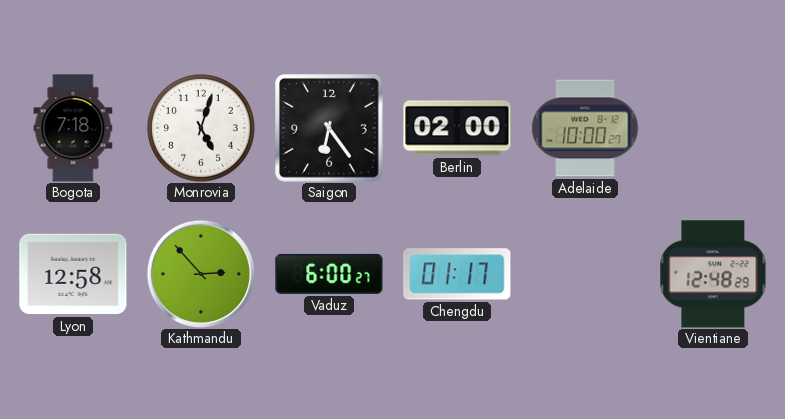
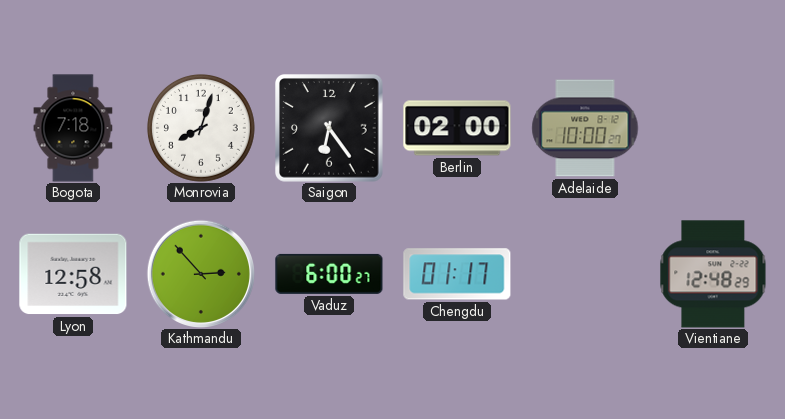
Monrovia: 5:03 -> 8:03
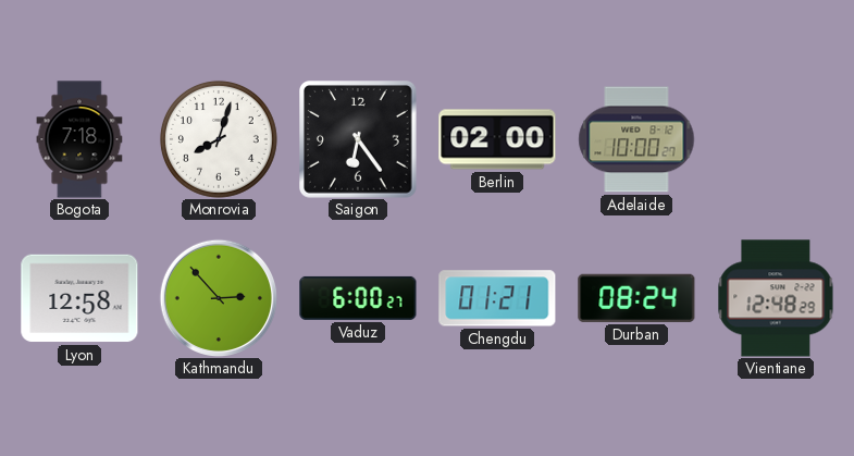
Chengdu: 01:17 -> 01:21
Durban: none -> 08:24
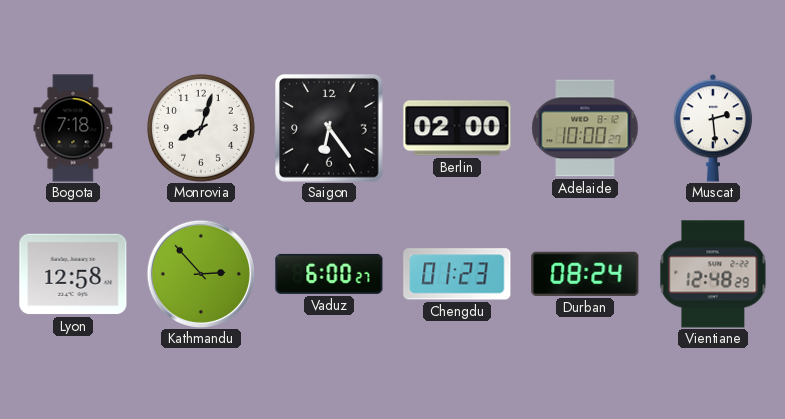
Muscat: none -> 2:29
Chengdu: 01:21 -> 01:23
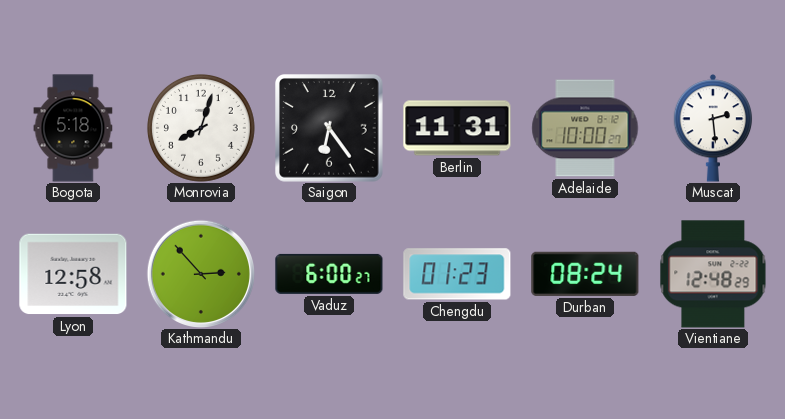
Bogota: 7:18 -> 5:18
Berlin: 02:00 -> 11:31
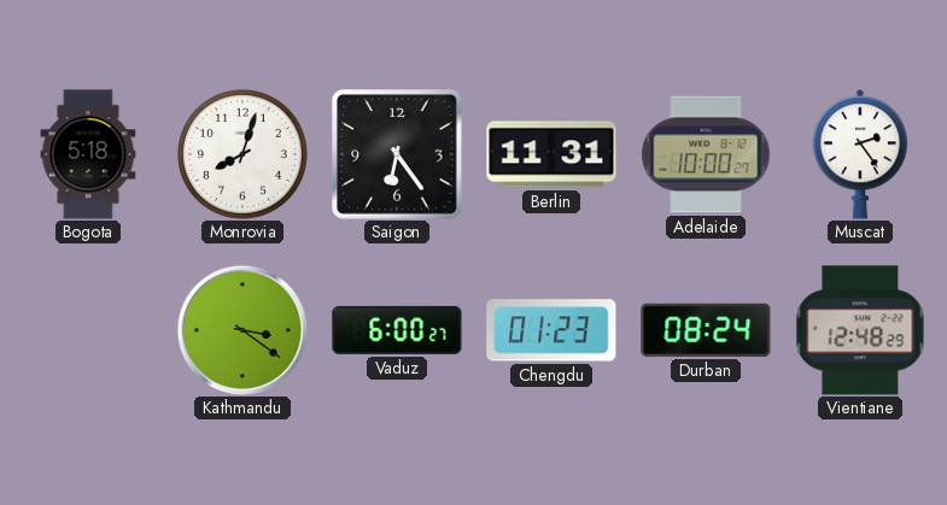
Muscat: 2:29 -> 2:24
Lyon: 12:58 -> none
Kathmandu: 2:53 -> 3:21
